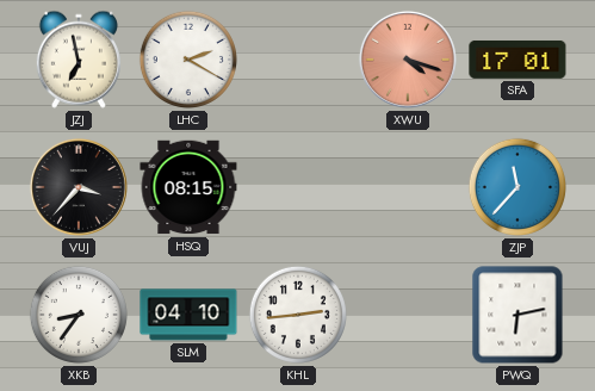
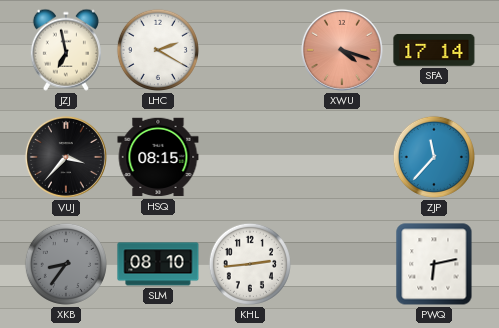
SFA: 17:01 -> 17:14
XKB dial: white -> grey
SLM: 04:10 -> 08:10
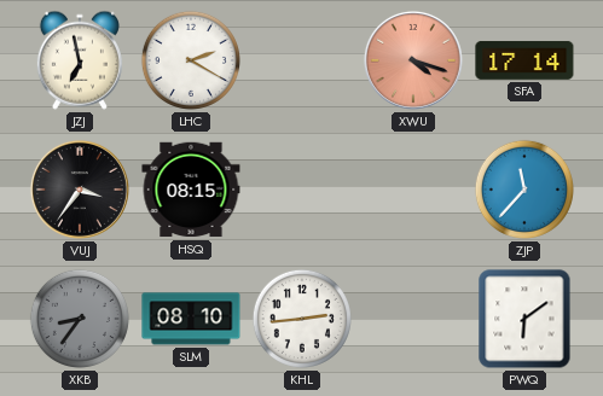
VUJ: 3:37 -> 3:36
PWQ: 6:13 -> 6:09
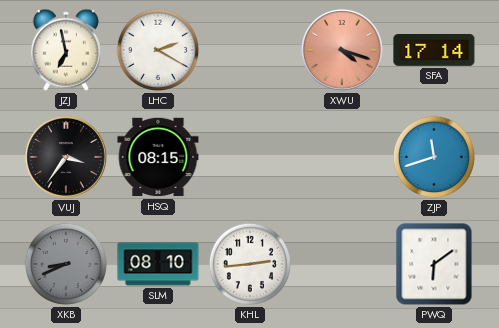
ZJP: 11:37 -> 11:42
XKB: 8:36 -> 8:41
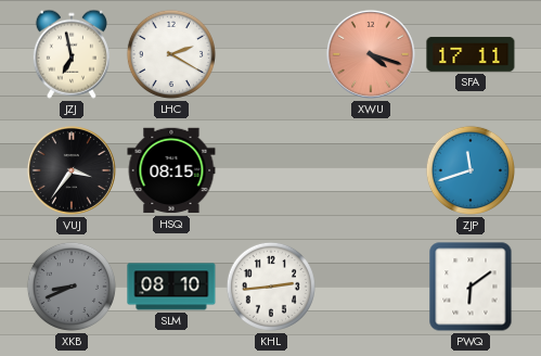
SFA: 17:14 -> 17:11
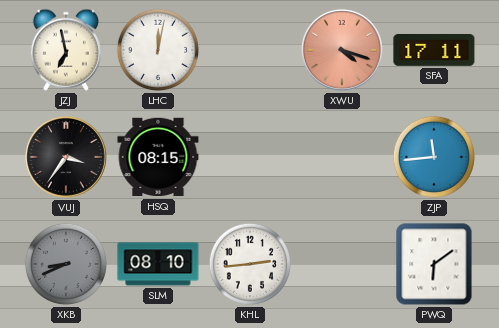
LHC: 2:20 -> 12:02
ZJP: 11:42 -> 11:44
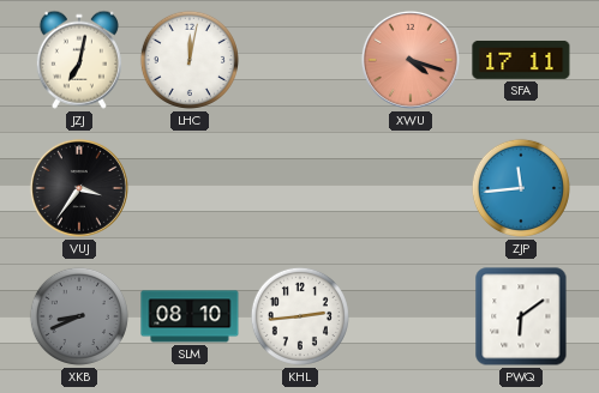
JZJ: 6:58 -> 7:02
HSQ: 08:15 -> none
